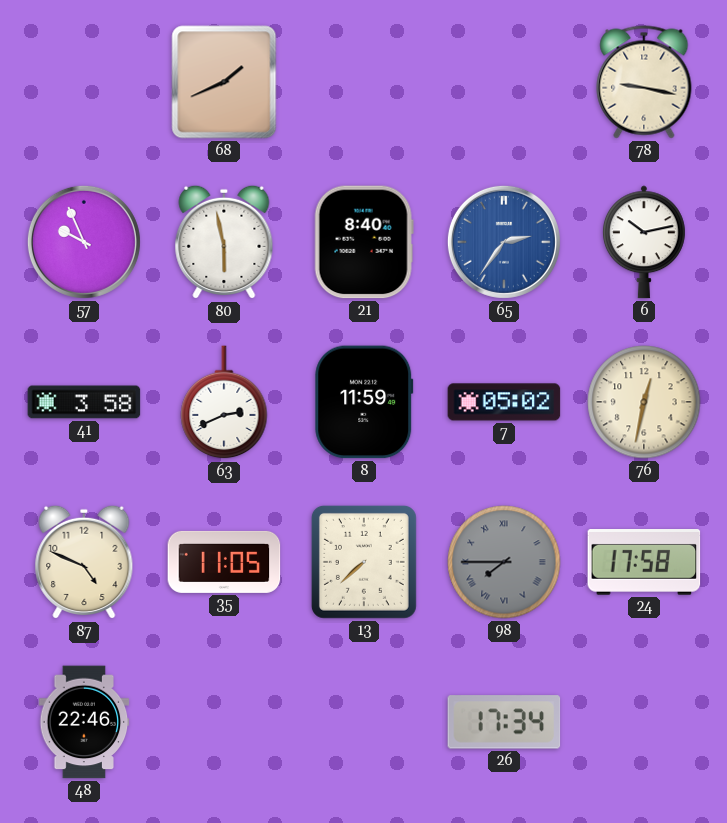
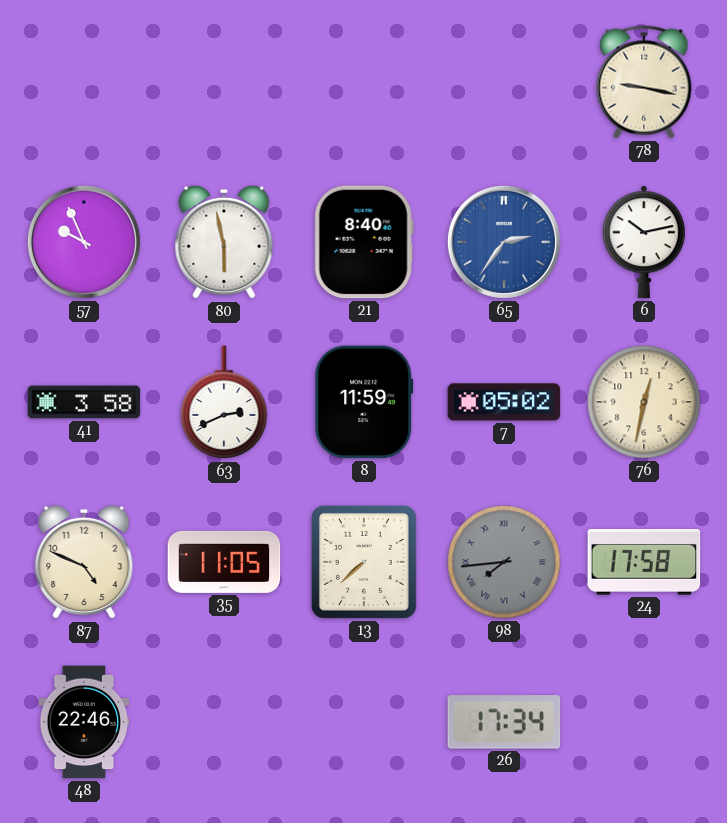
68: 1:41 -> none
98: 7:45 -> 7:44
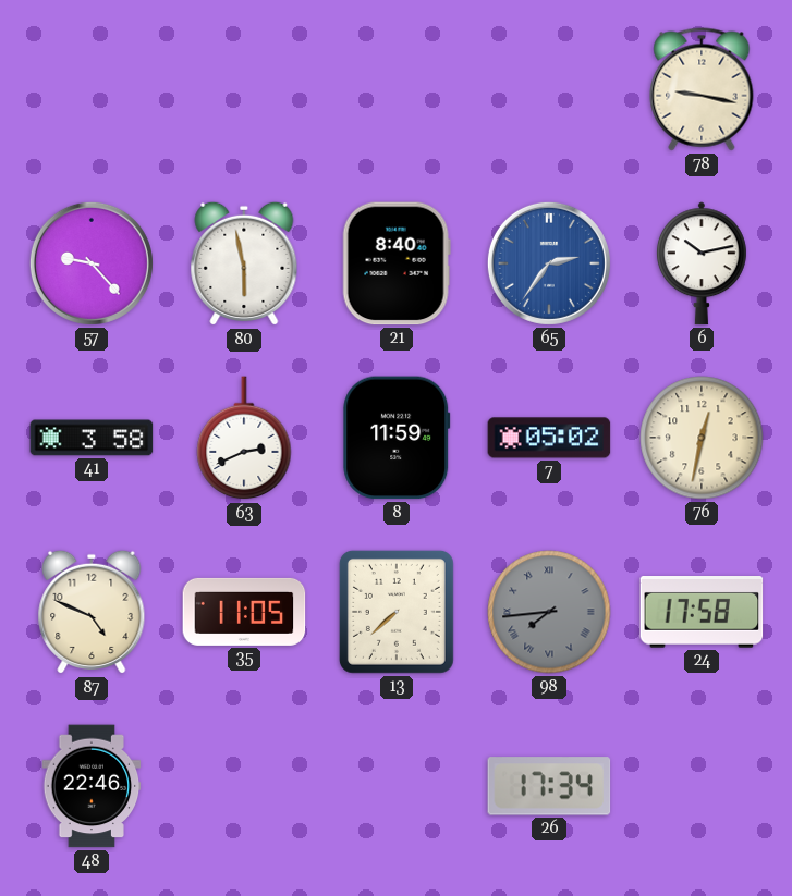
57: 9:56 -> 9:23
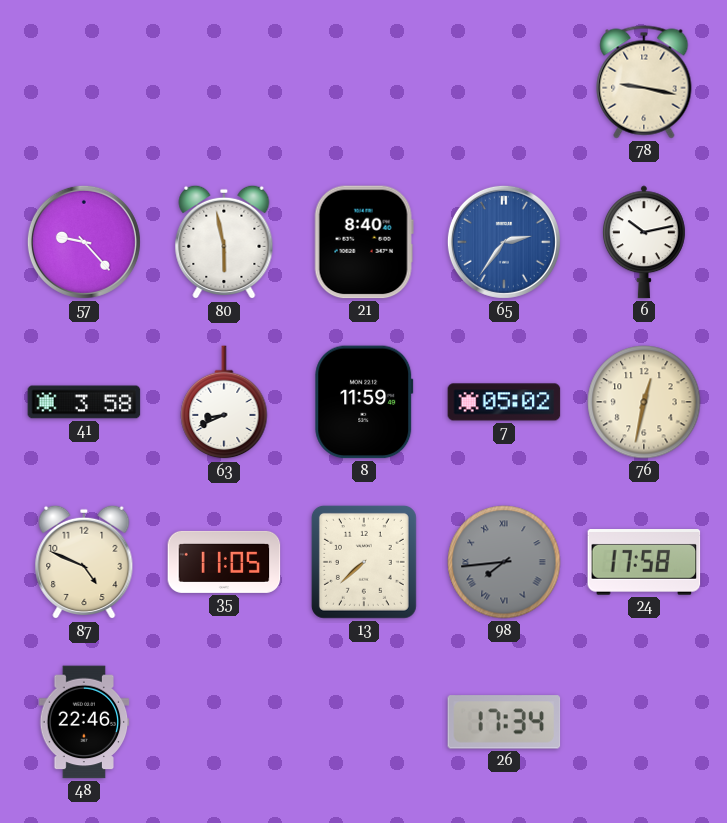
63: 2:41 -> 8:41
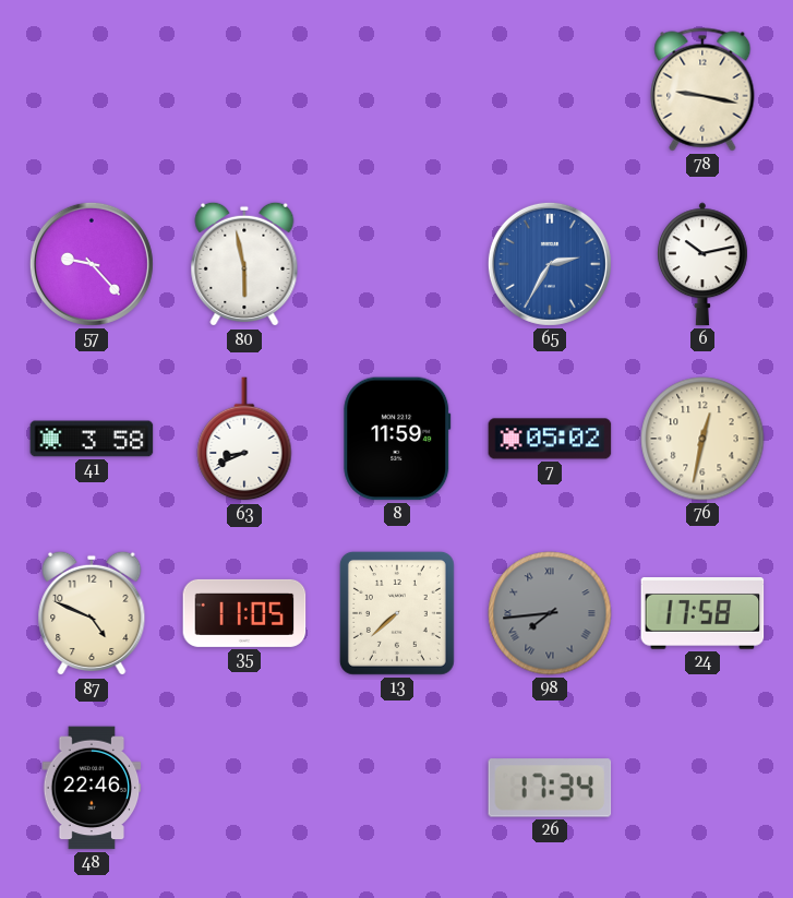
21: 8:40 -> none
65: 2:36 -> 2:35
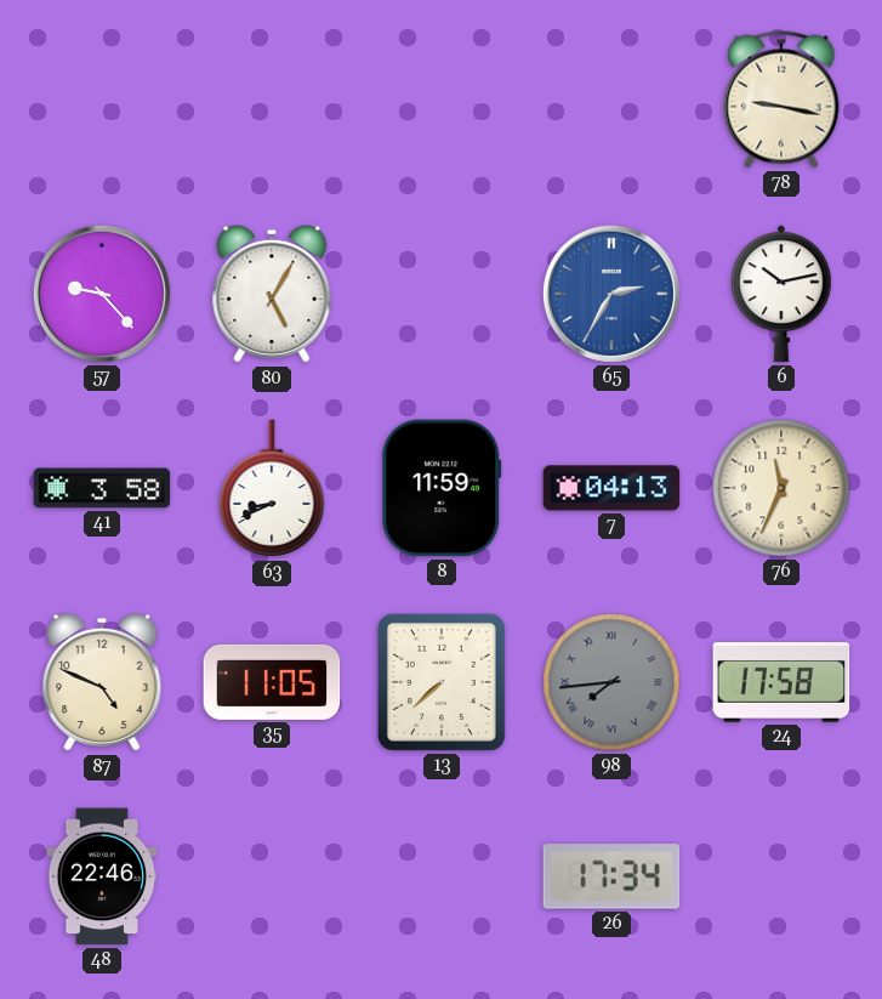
80: 5:58 -> 5:05
7: 05:02 -> 04:13
76: 12:32 -> 11:34
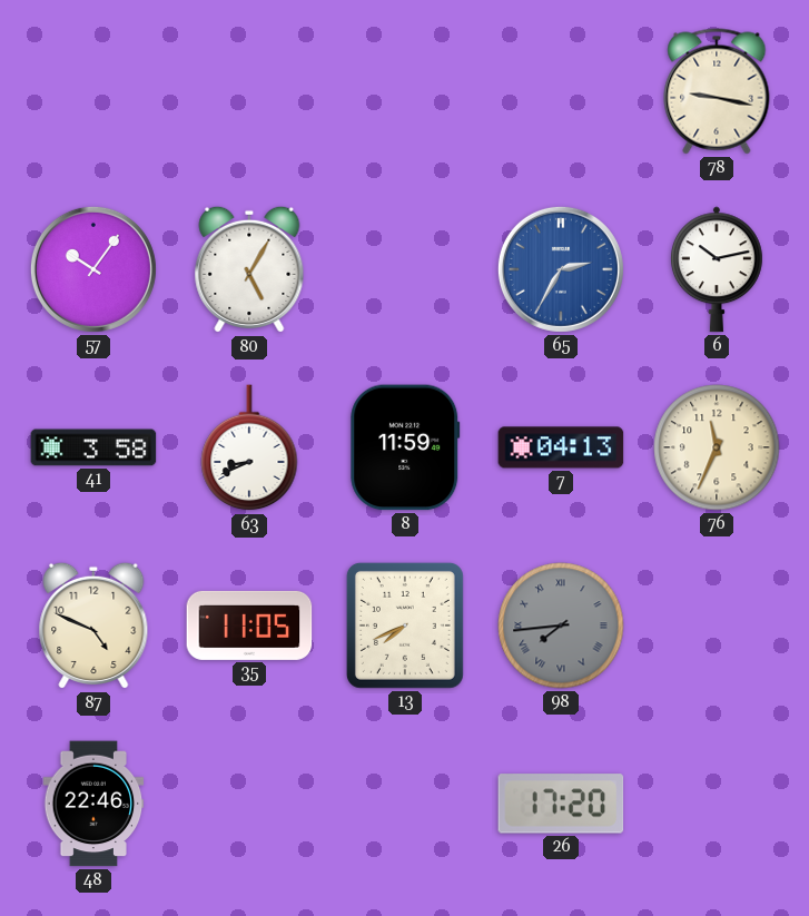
57: 9:23 -> 10:06
13: 7:38 -> 7:41
24: 17:58 -> none
26: 17:34 -> 17:20
